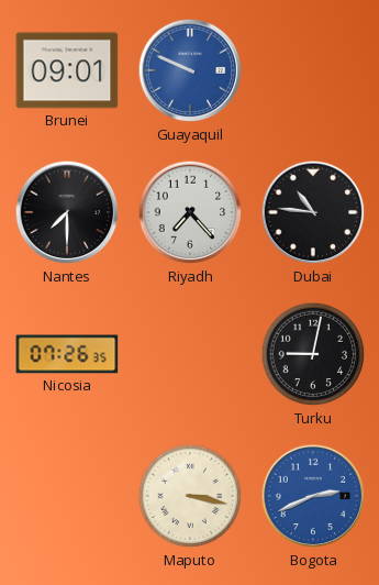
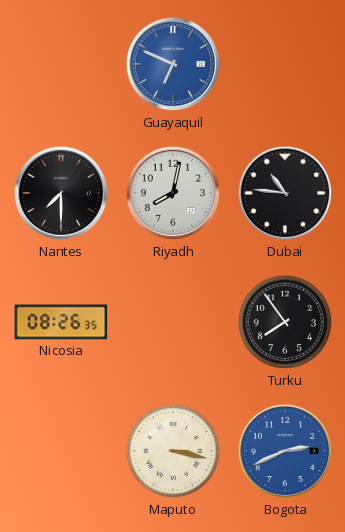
Brunei: 09:01 -> none
Guayaquil: 9:49 -> 6:49
Riyadh: 7:23 -> 8:02
Nicosia: 07:26 -> 08:26
Turku: 9:02 -> 7:54
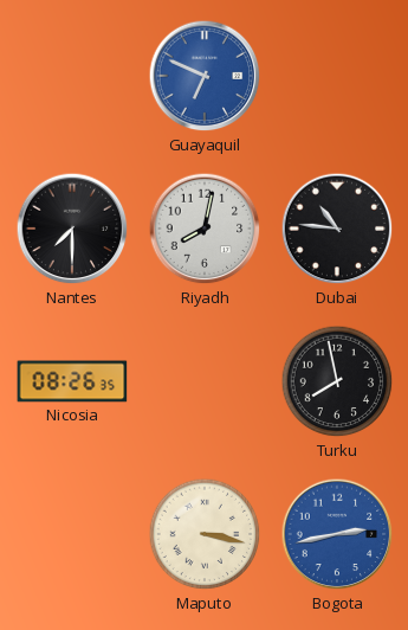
Turku: 7:54 -> 7:58
Bogota: 2:41 -> 2:43
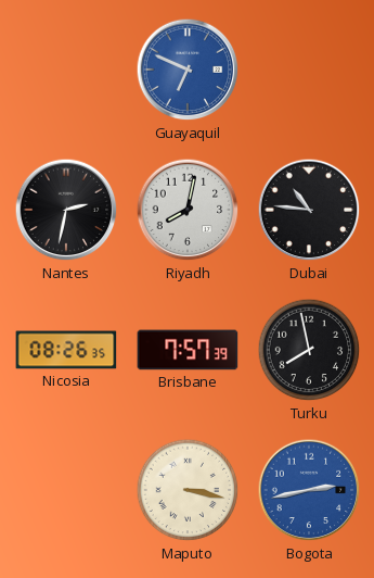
Nantes: 7:30 -> 2:32
Brisbane: none -> 7:57
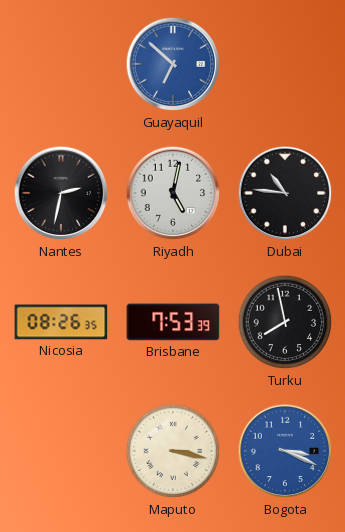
Guayaquil: 6:49 -> 6:52
Riyadh: 8:02 -> 5:02
Brisbane: 7:57 -> 7:53
Bogota: 2:43 -> 3:19
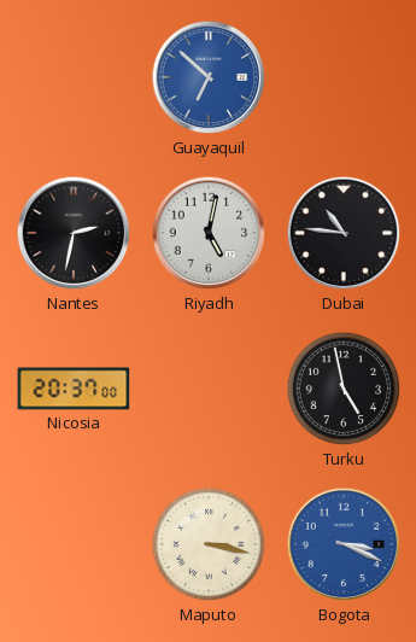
Nicosia: 08:26 -> 20:37
Brisbane: 7:53 -> none
Turku: 7:58 -> 4:58
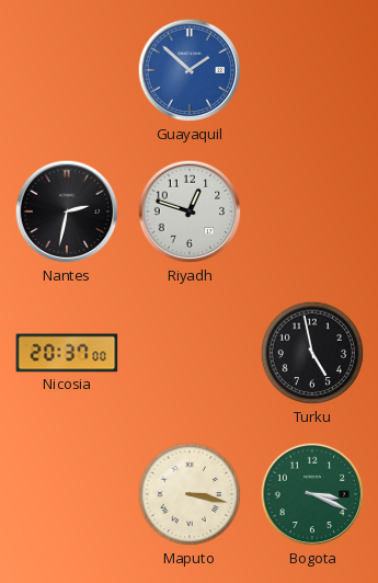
Guayaquil: 6:52 -> 1:52
Riyadh: 5:02 -> 12:48
Dubai: 10:46 -> none
Bogota dial: blue -> green
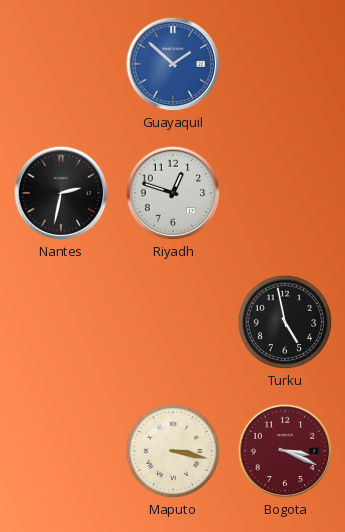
Nicosia: 20:37 -> none
Bogota dial: green -> burgundy
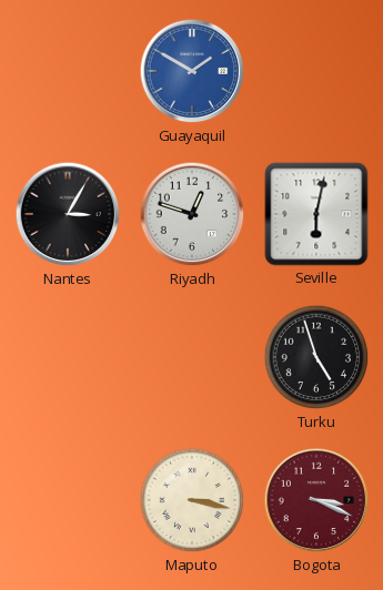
Guayaquil: 1:52 -> 1:50
Nantes: 2:32 -> 3:05
Seville: none -> 6:02
Turku: 4:58 -> 4:57
